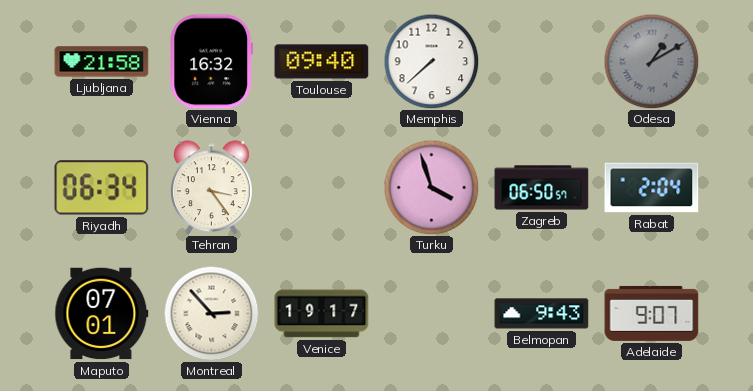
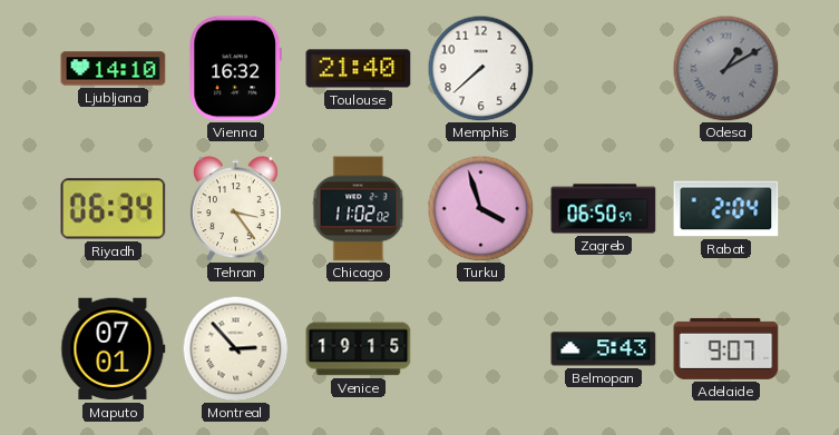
Ljubljana: 21:58 -> 14:10
Toulouse: 09:40 -> 21:40
Chicago: none -> 11:02
Venice: 19:17 -> 19:15
Belmopan: 9:43 -> 5:43
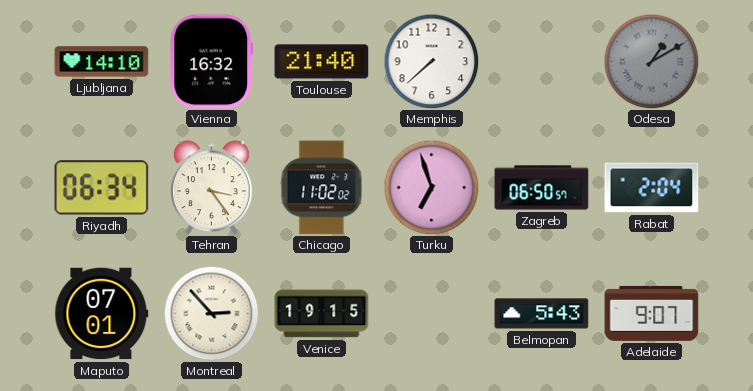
Turku: 3:57 -> 6:57
